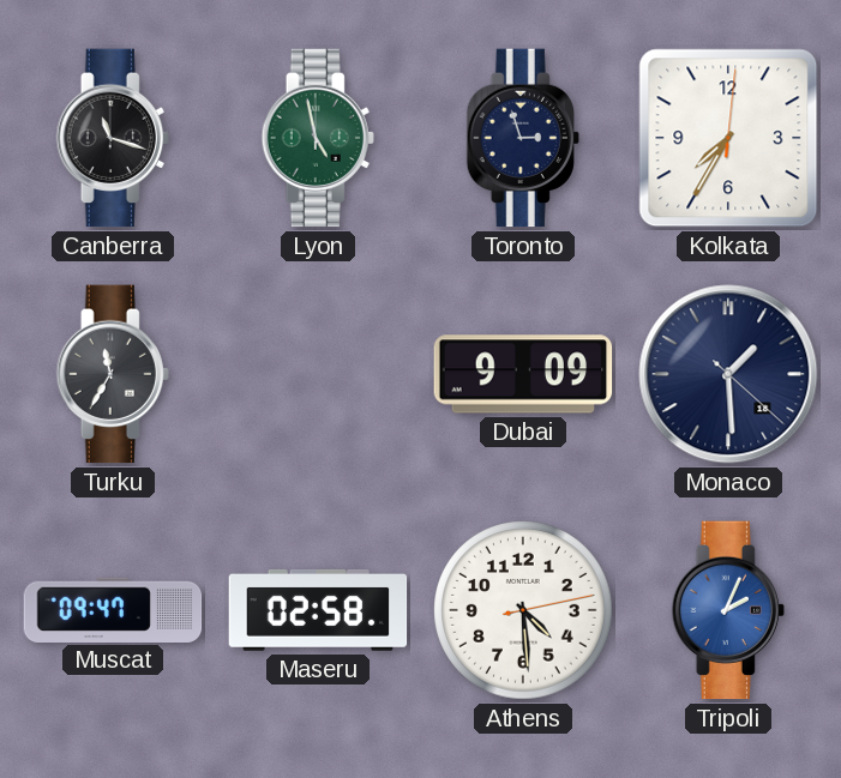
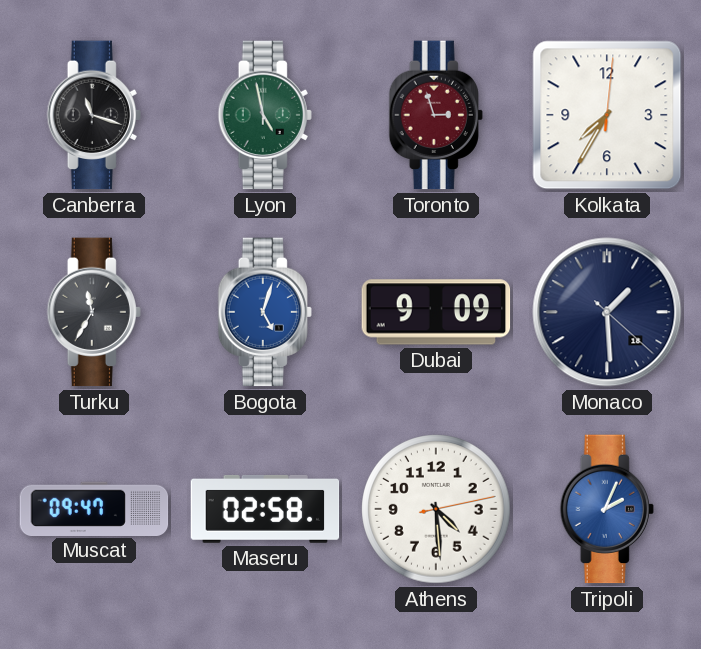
Toronto dial: navy -> burgundy
Bogota: none -> 5:03
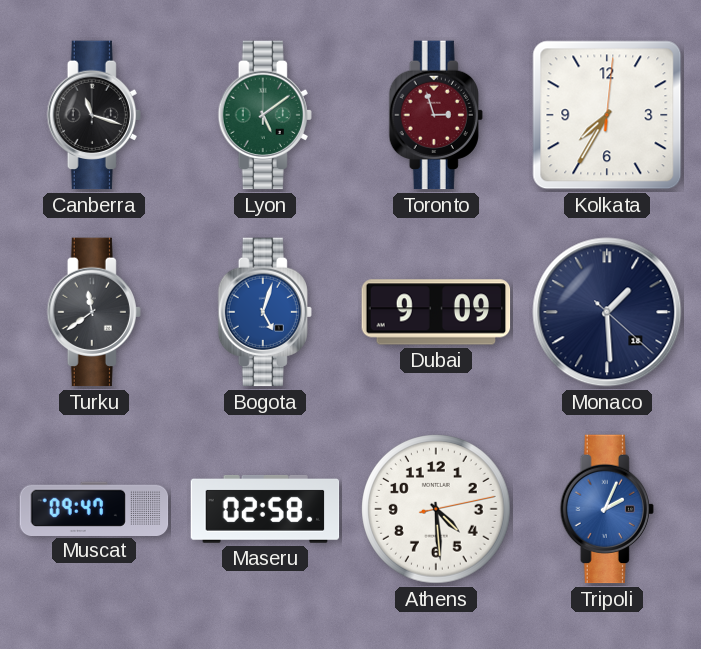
Lyon: 4:58 -> 5:09
Turku: 11:35 -> 11:39
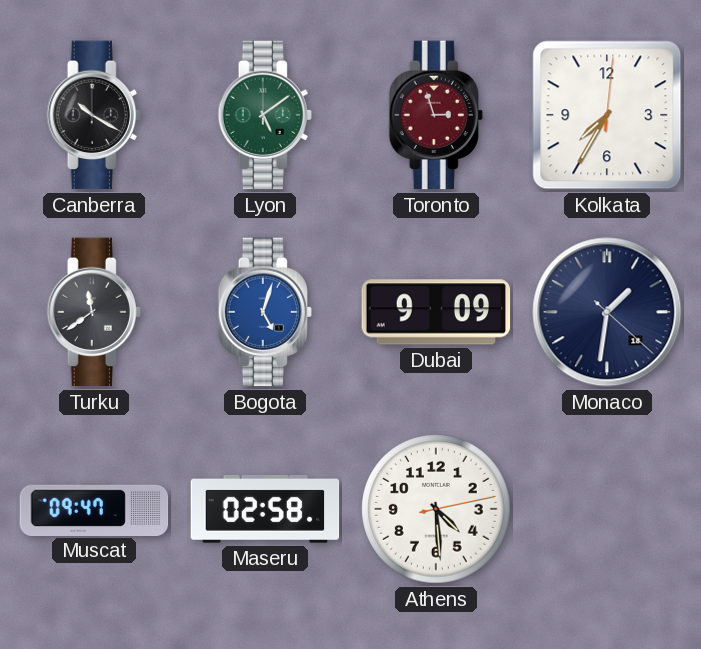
Canberra: 11:18 -> 10:20
Monaco: 1:29 -> 1:31
Tripoli: 2:04 -> none
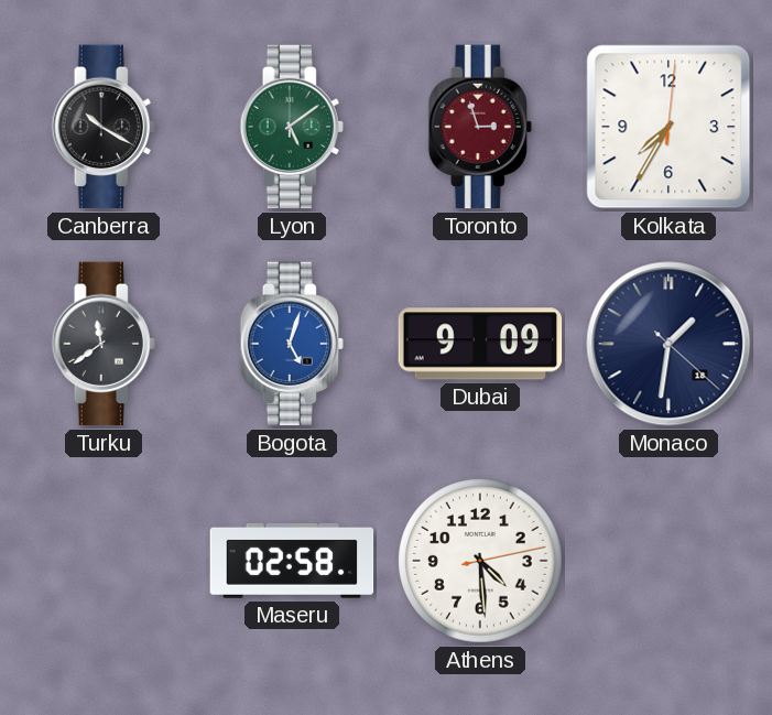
Muscat: 09:47 -> none
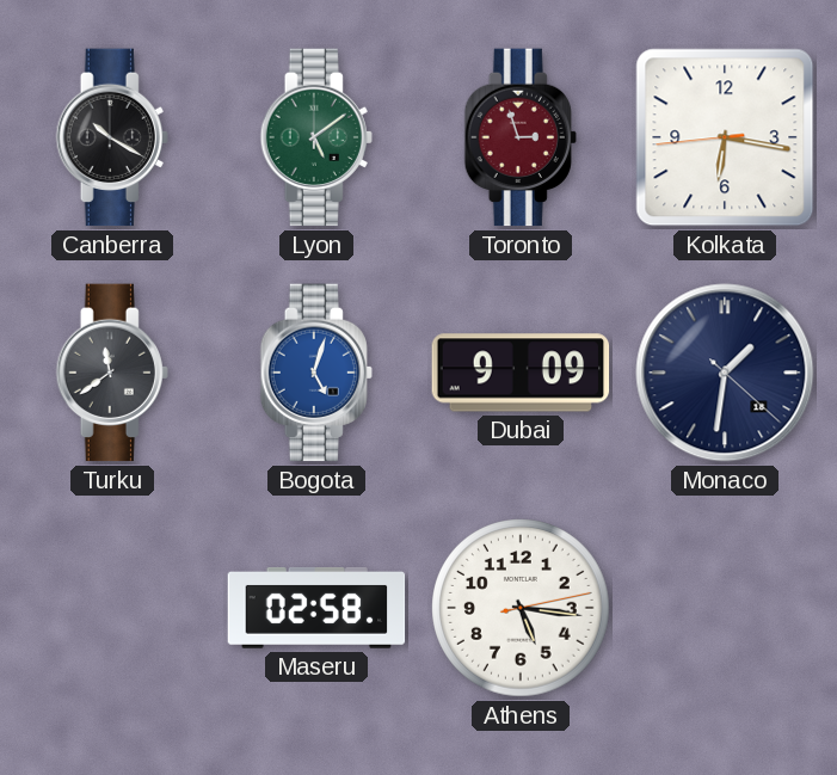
Kolkata: 7:35 -> 6:16
Athens: 4:29 -> 5:16
